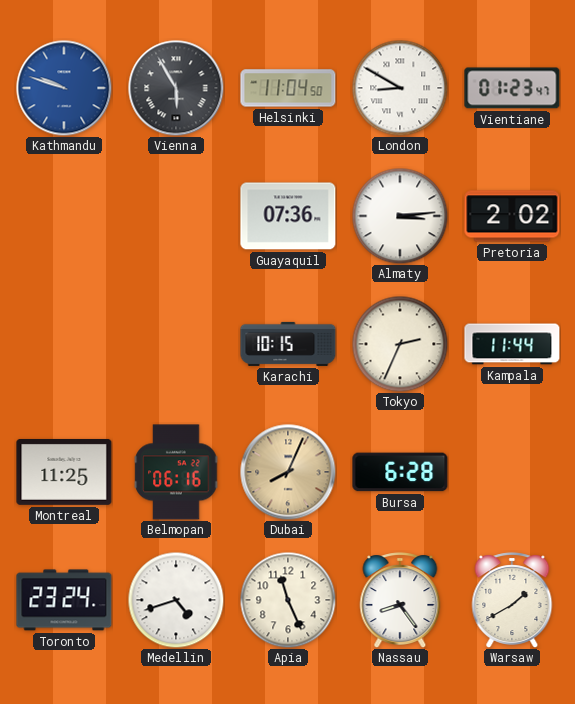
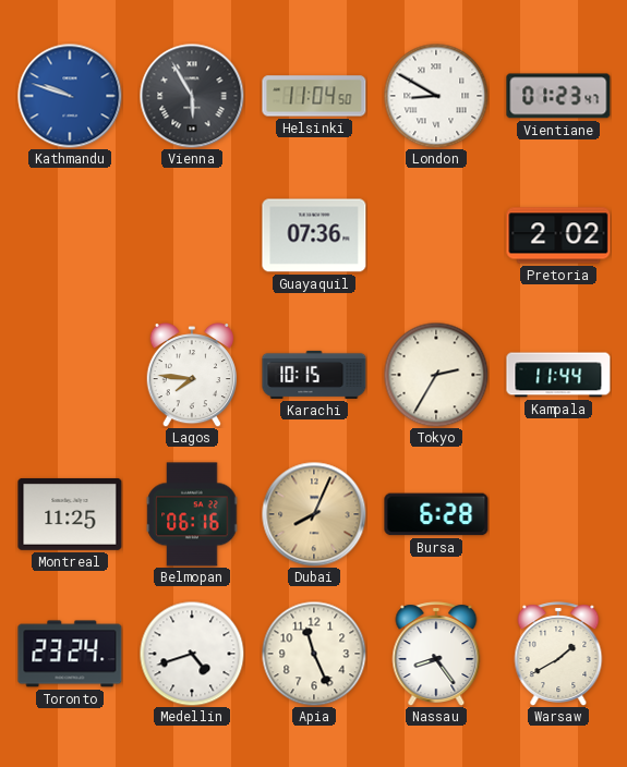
Almaty: 3:14 -> none
Lagos: none -> 7:46
Tokyo: 2:34 -> 2:35
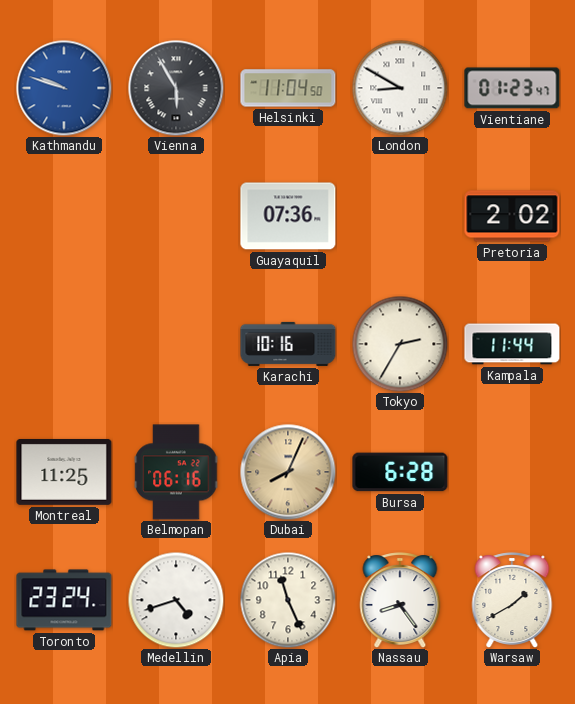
Lagos: 7:46 -> none
Karachi: 10:15 -> 10:16
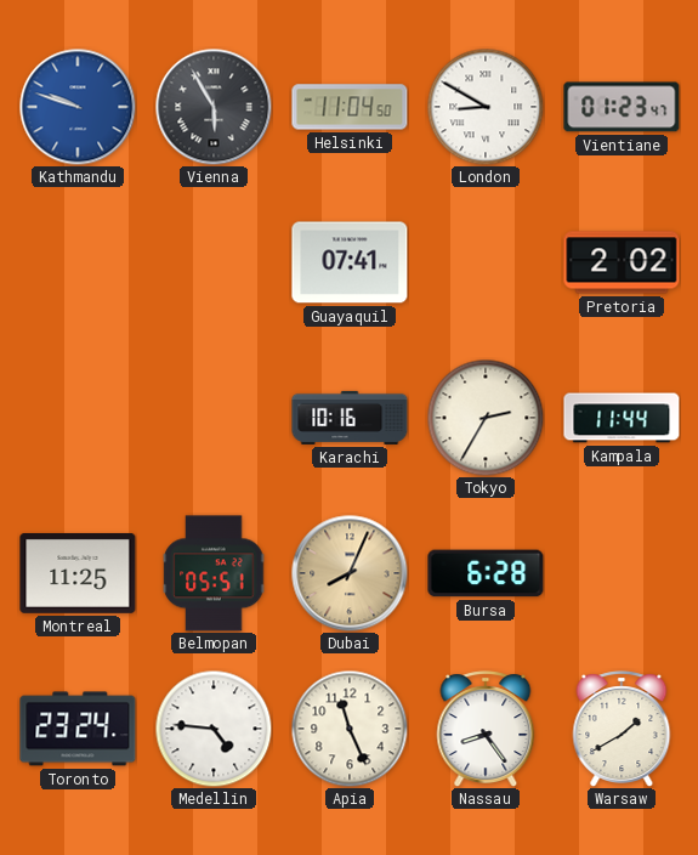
Guayaquil: 07:36 -> 07:41
Belmopan: 06:16 -> 05:51
Medellin: 4:42 -> 4:46
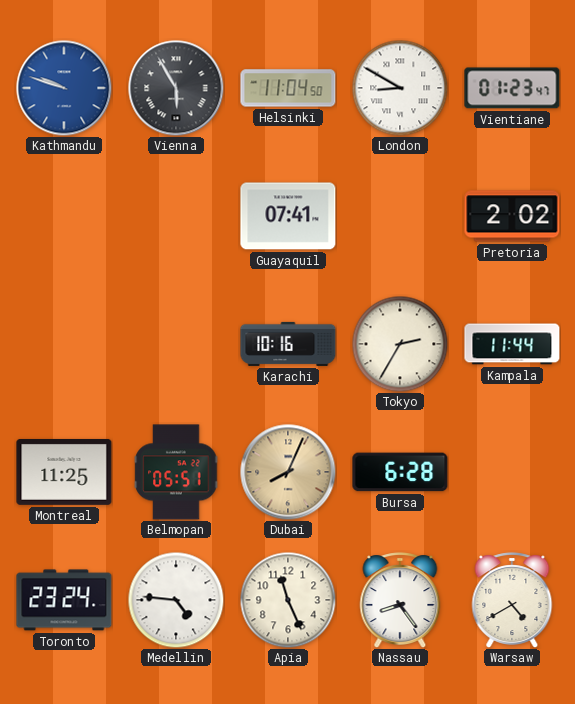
Warsaw: 1:40 -> 4:40
